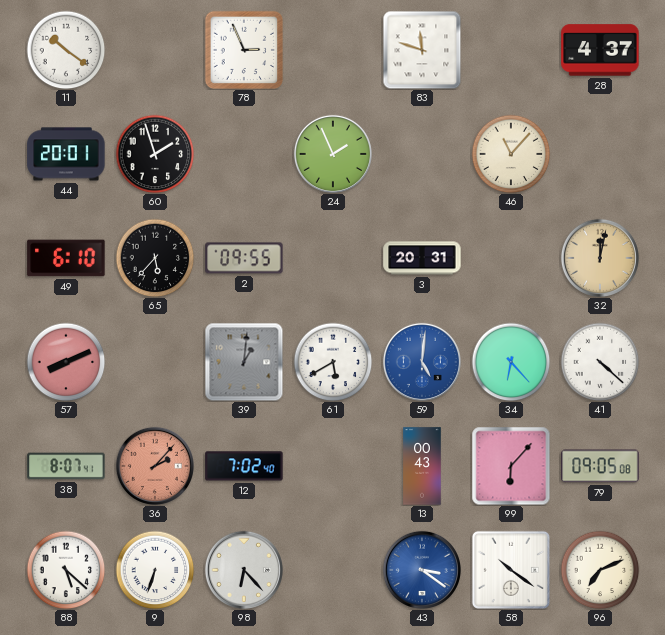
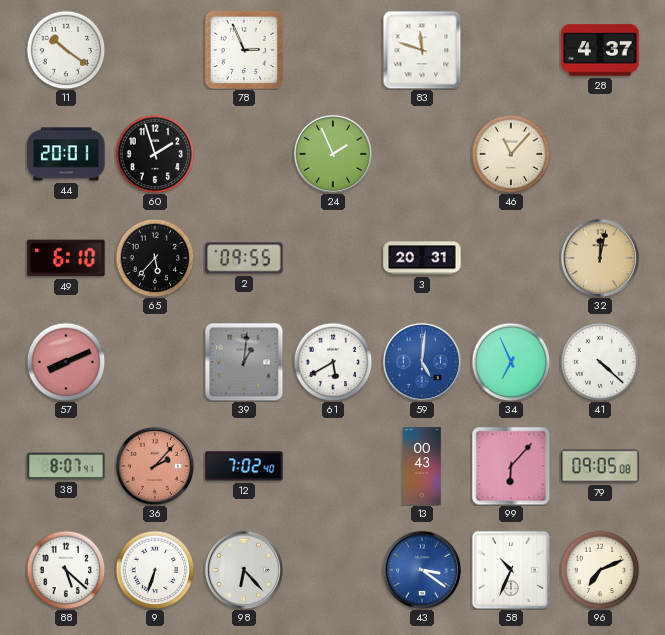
34: 6:23 -> 6:56
58: 10:21 -> 10:34
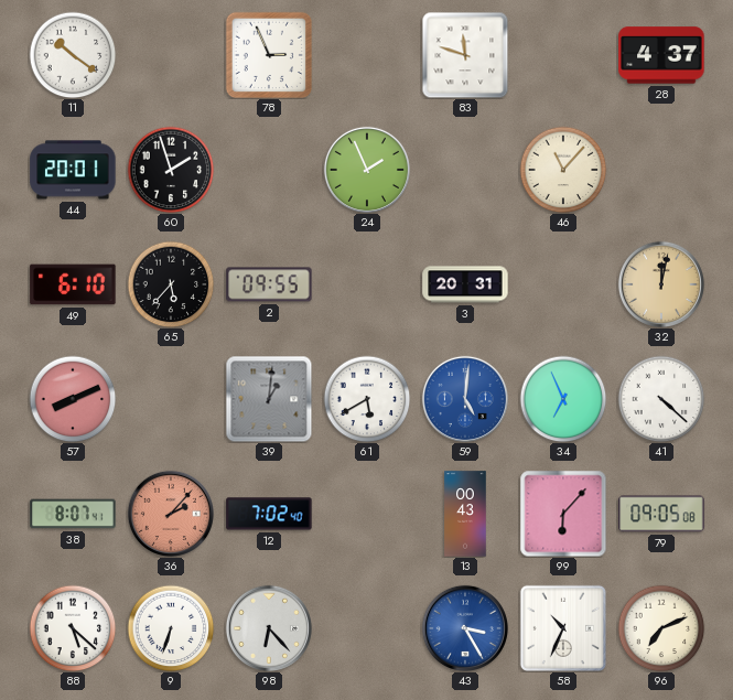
43: 3:21 -> 3:25
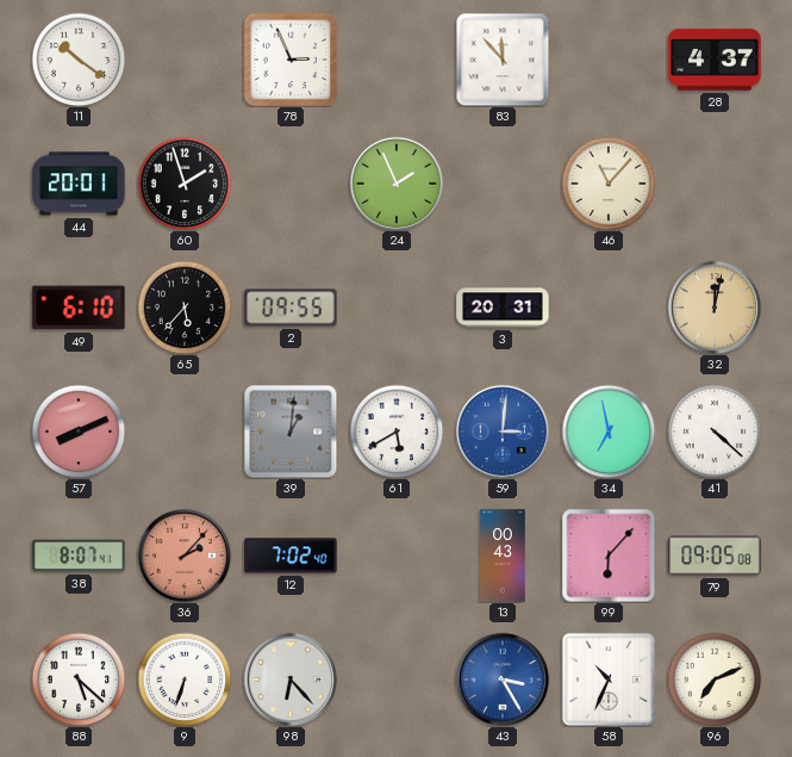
83: 11:48 -> 11:53
59: 5:01 -> 3:01
34: 6:56 -> 6:58
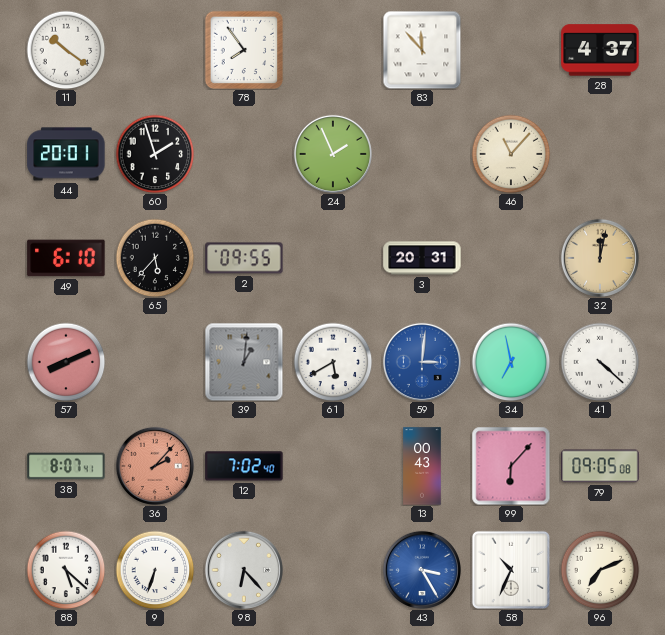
78: 2:56 -> 7:54
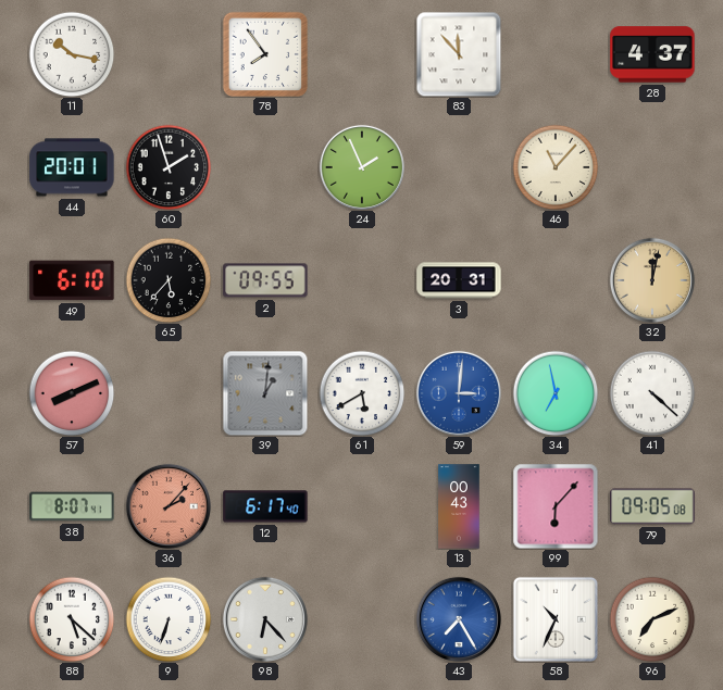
11: 10:21 -> 10:17
12: 7:02 -> 6:17
43: 3:25 -> 7:25
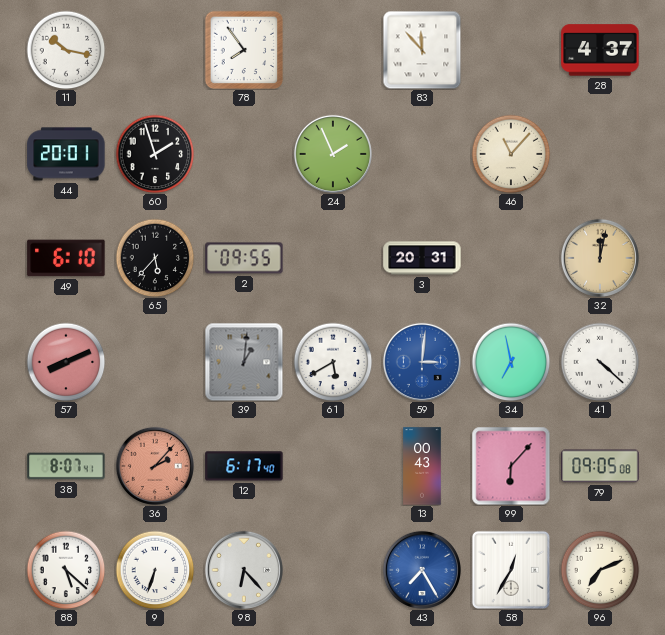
58: 10:34 -> 12:35
